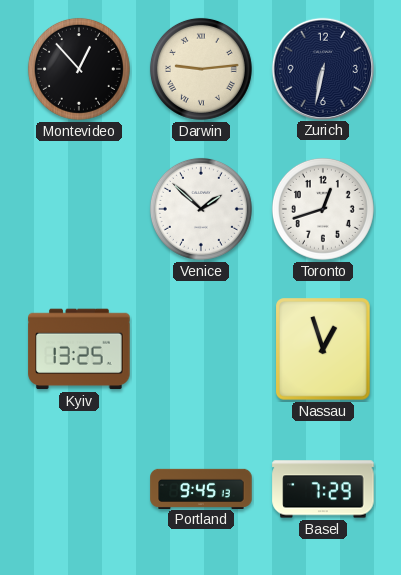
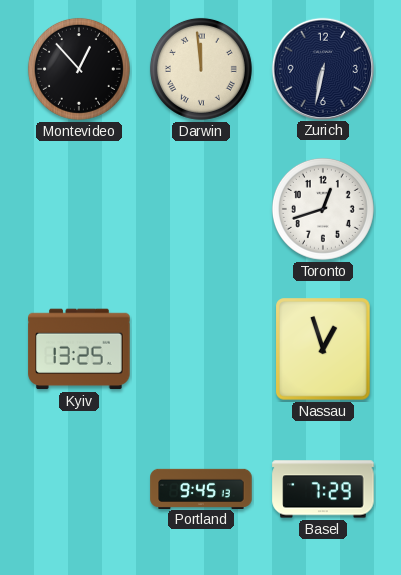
Darwin: 9:14 -> 11:59
Venice: 1:52 -> none
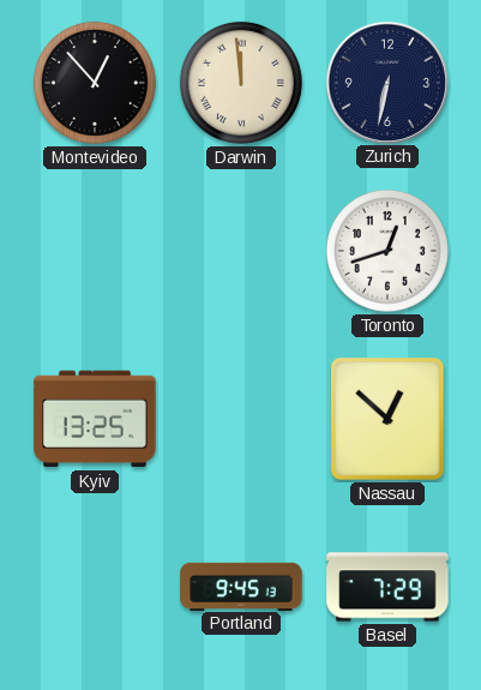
Nassau: 12:57 -> 12:52
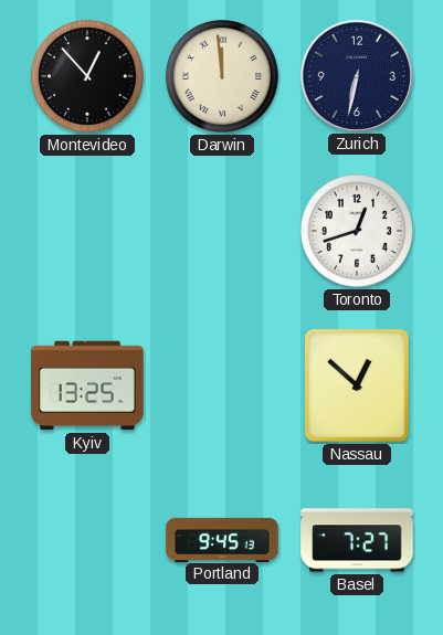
Basel: 7:29 -> 7:27
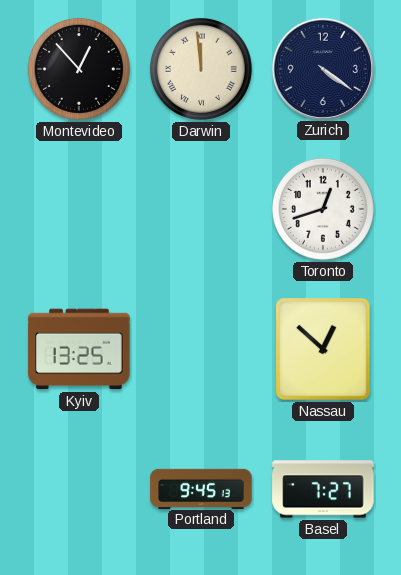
Zurich: 6:32 -> 4:21
